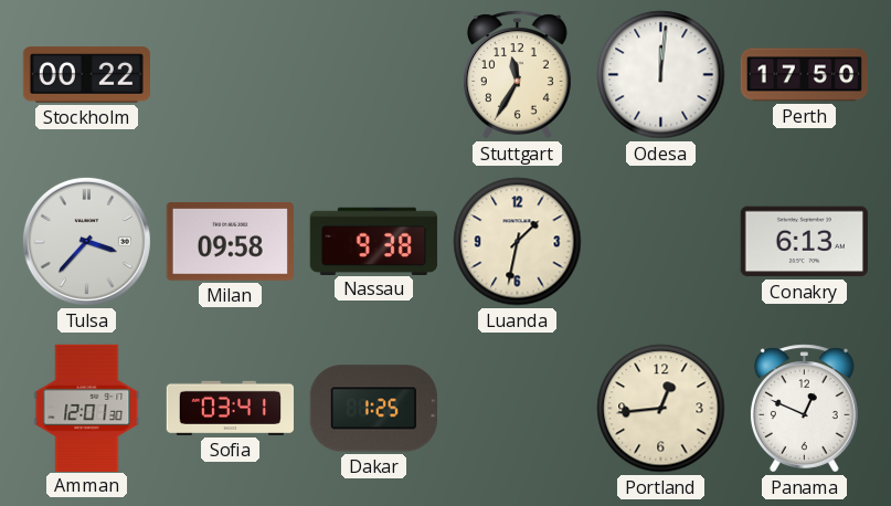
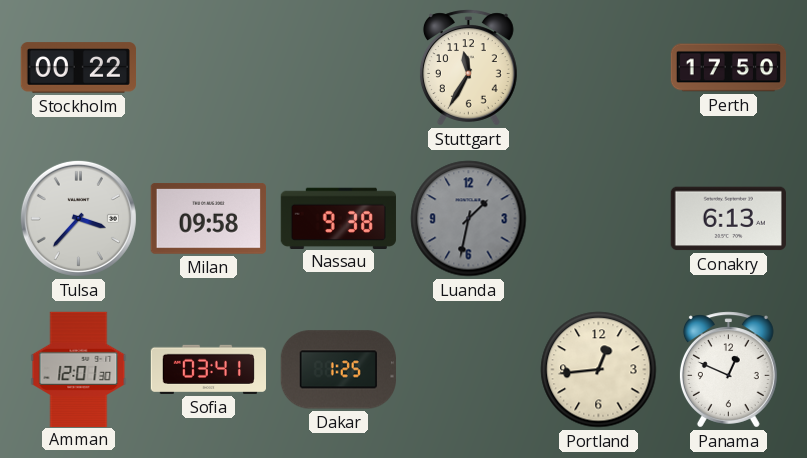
Odesa: 12:01 -> none
Luanda dial: cream -> grey
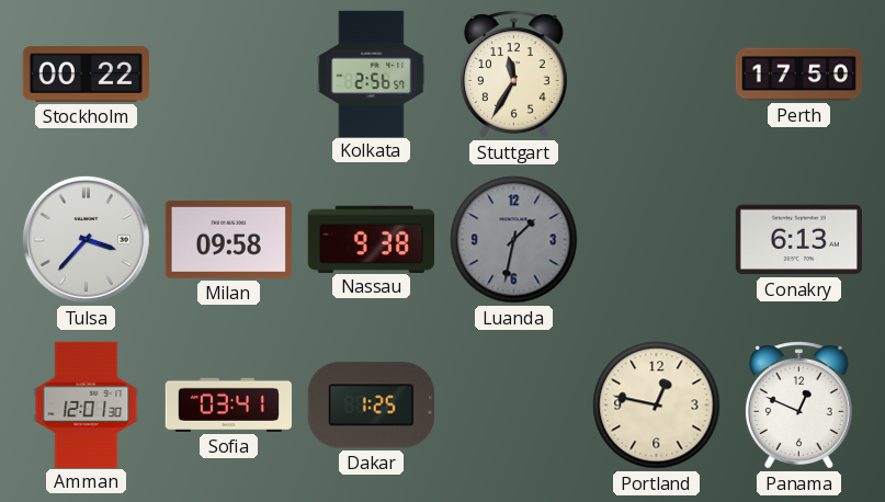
Kolkata: none -> 2:56
Portland: 12:44 -> 12:47
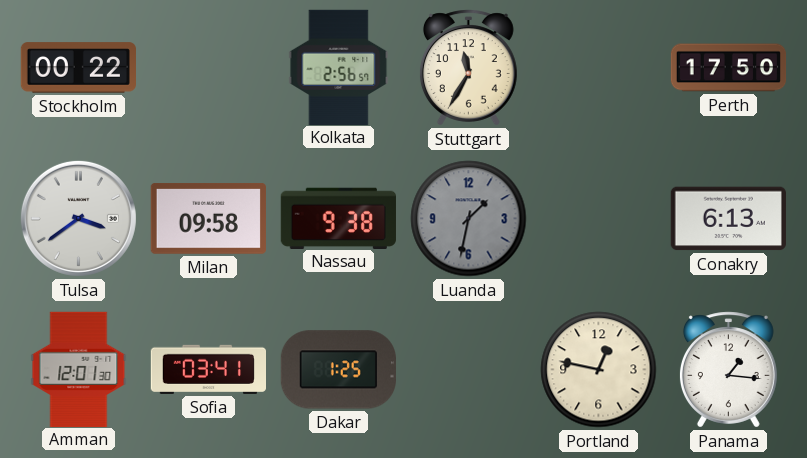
Tulsa: 3:37 -> 3:39
Panama: 12:49 -> 1:16
